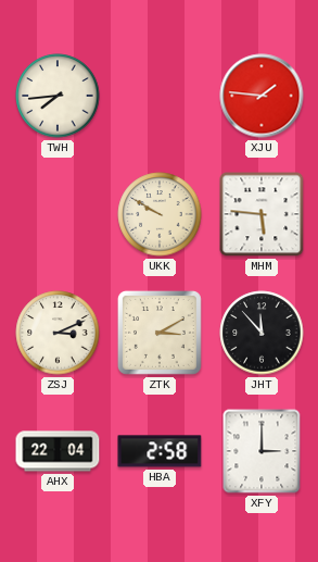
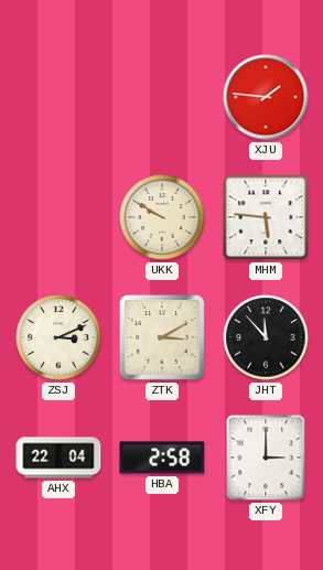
TWH: 7:44 -> none
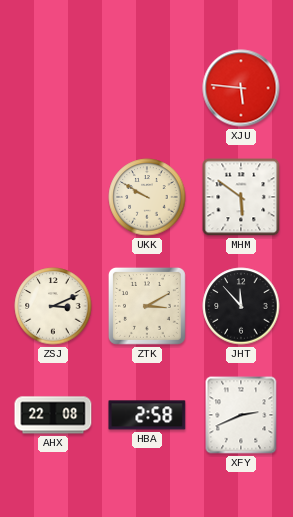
XJU: 1:46 -> 5:46
MHM: 5:46 -> 5:51
AHX: 22:04 -> 22:08
XFY: 3:00 -> 2:41
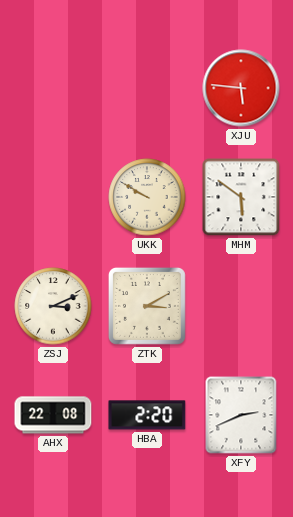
JHT: 11:53 -> none
HBA: 2:58 -> 2:20
